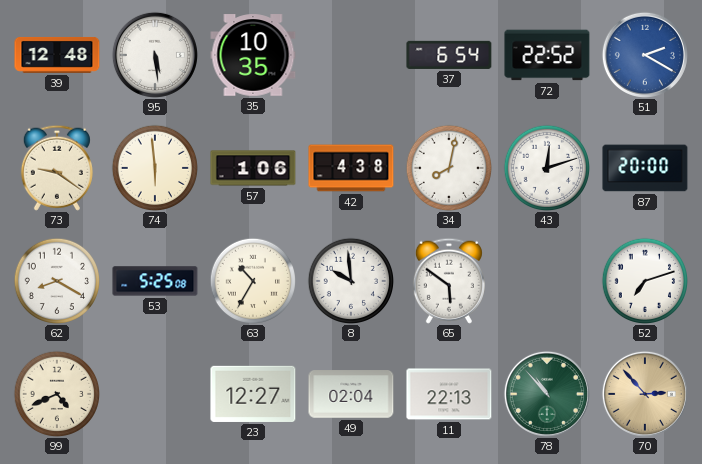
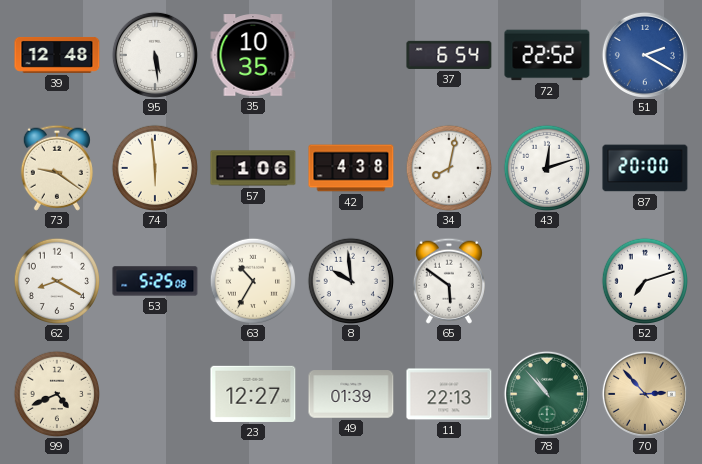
49: 02:04 -> 01:39
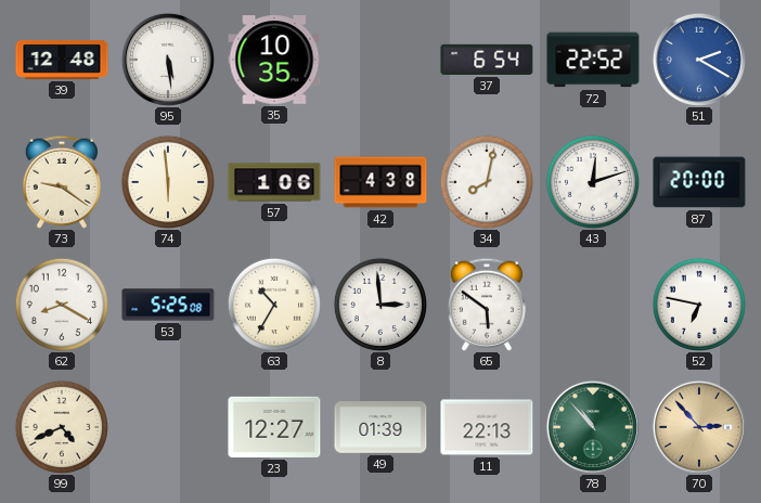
8: 9:59 -> 2:59
52: 7:12 -> 6:47
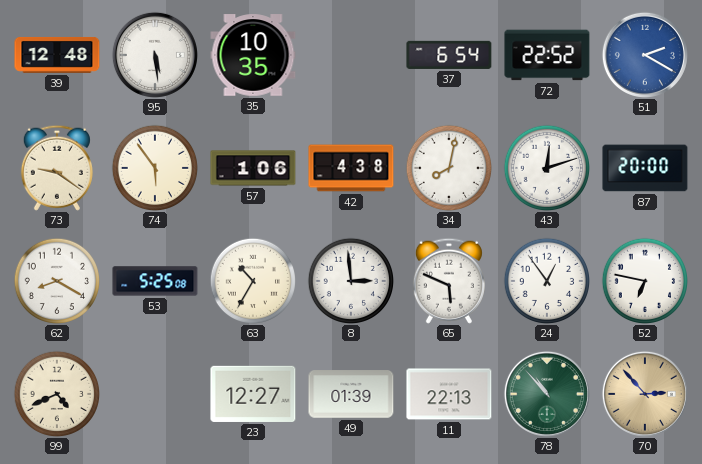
74: 5:59 -> 5:54
65: 5:51 -> 5:49
24: none -> 12:54
